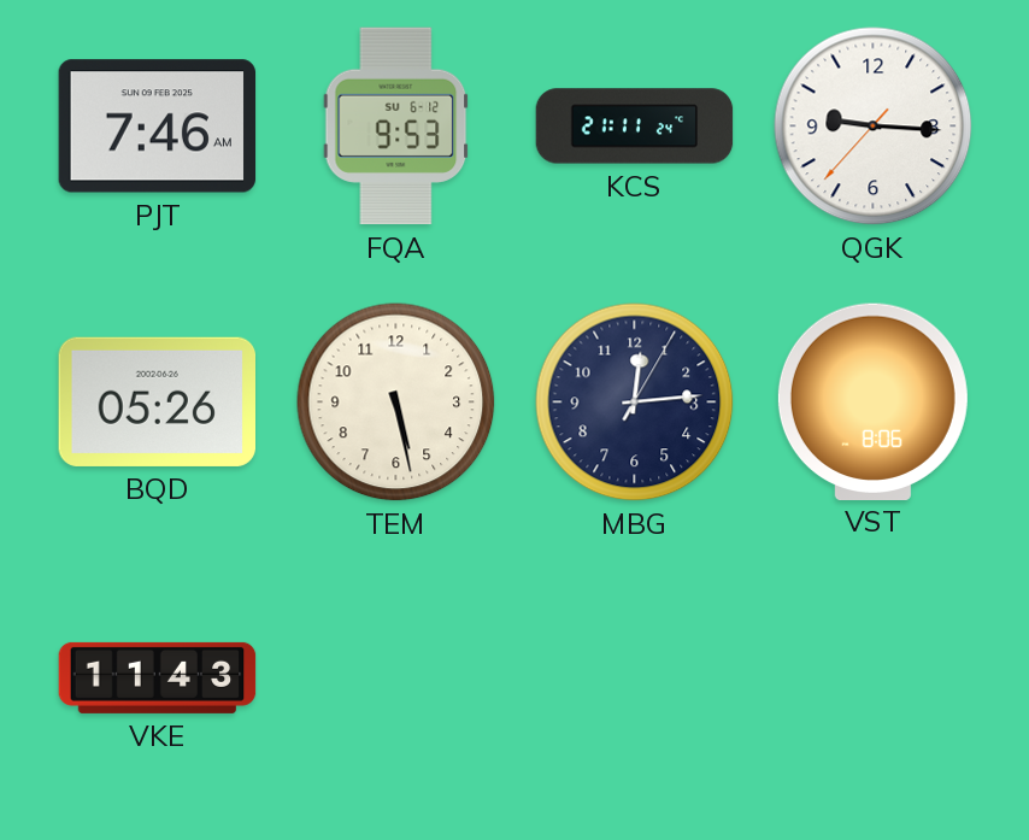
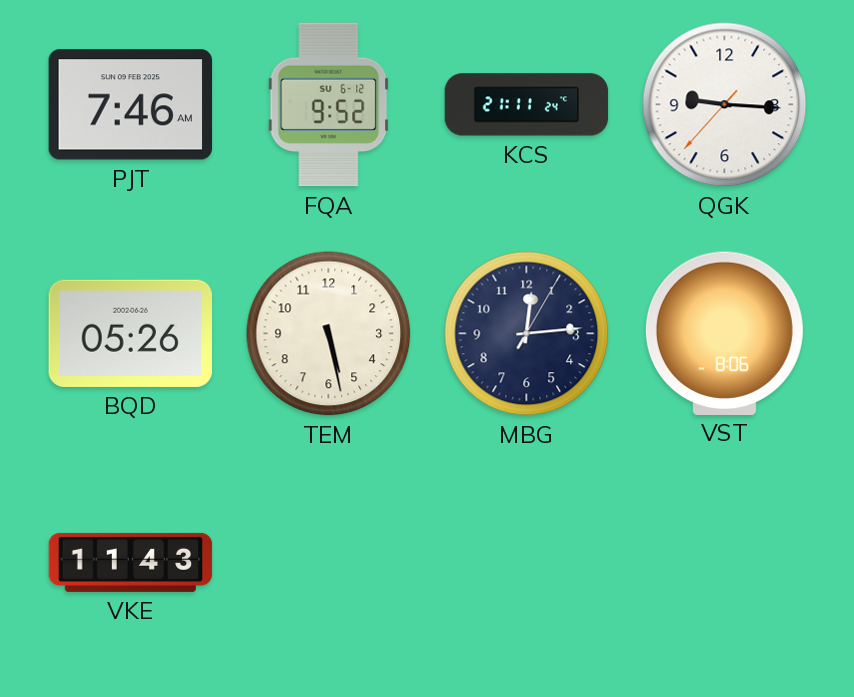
FQA: 9:53 -> 9:52
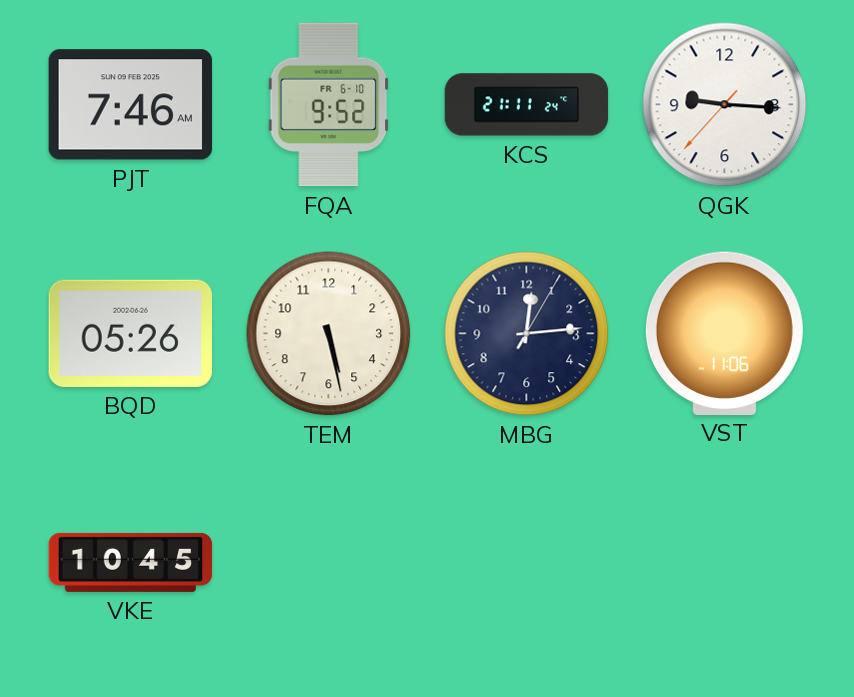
FQA date: SU 6-12 -> FR 6-10
VST: 8:06 -> 11:06
VKE: 11:43 -> 10:45
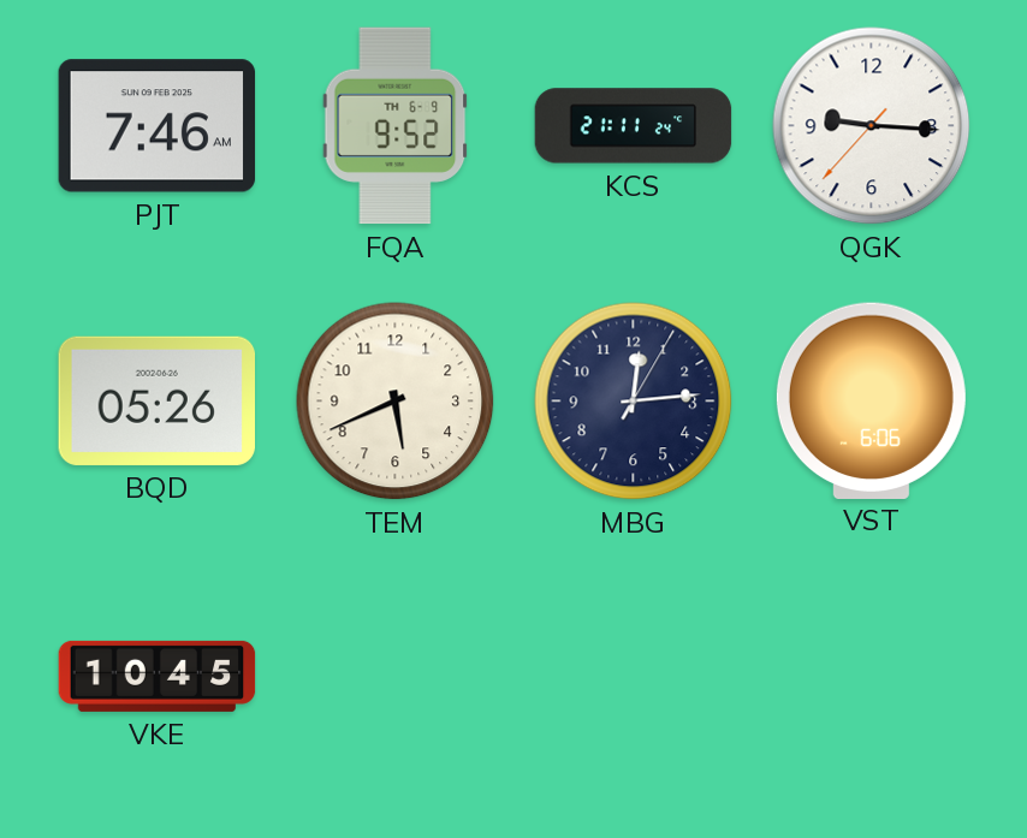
FQA date: FR 6-10 -> TH 6-9
TEM: 5:28 -> 5:41
VST: 11:06 -> 6:06
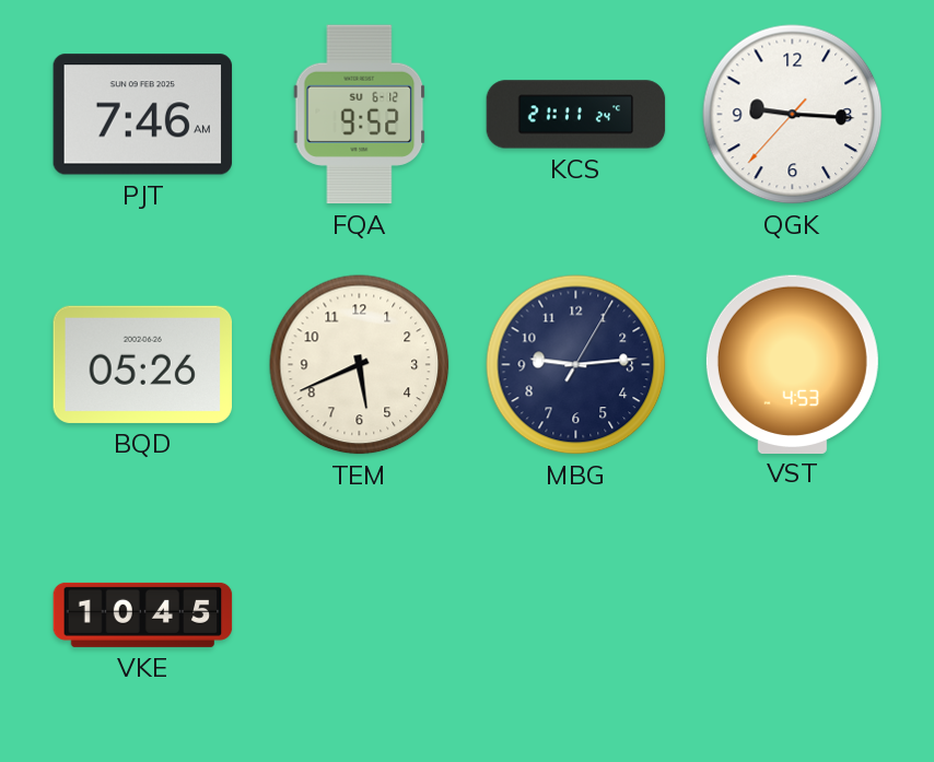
FQA date: TH 6-9 -> SU 6-12
MBG: 12:14 -> 9:14
VST: 6:06 -> 4:53
